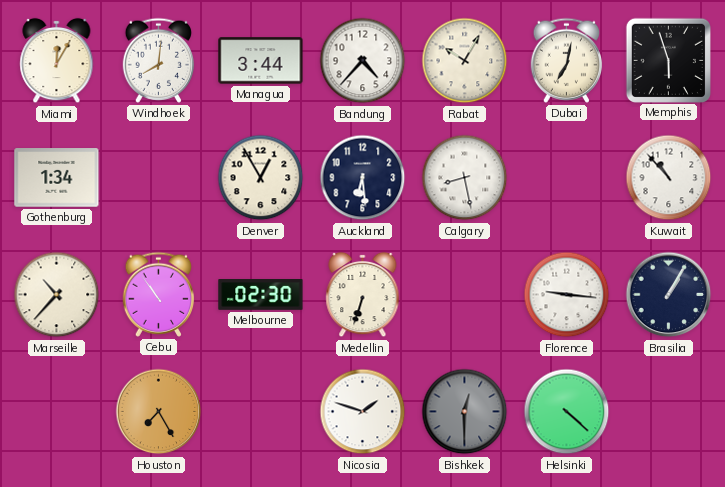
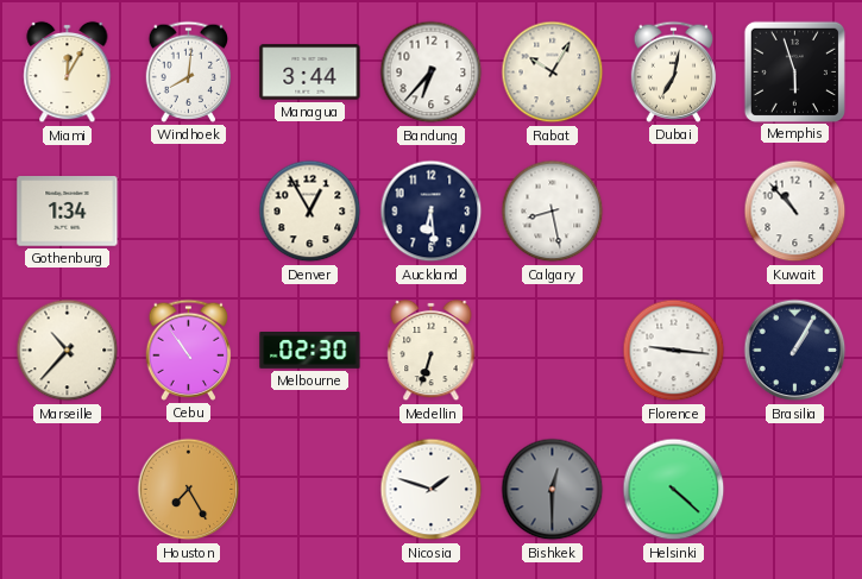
Bandung: 4:37 -> 6:37
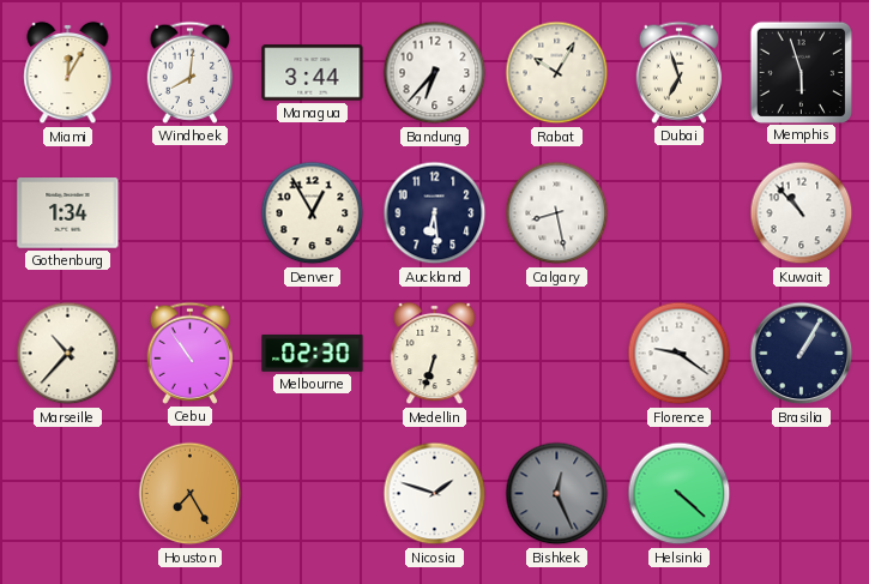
Dubai: 7:02 -> 6:57
Florence: 9:16 -> 9:21
Bishkek: 12:30 -> 12:26
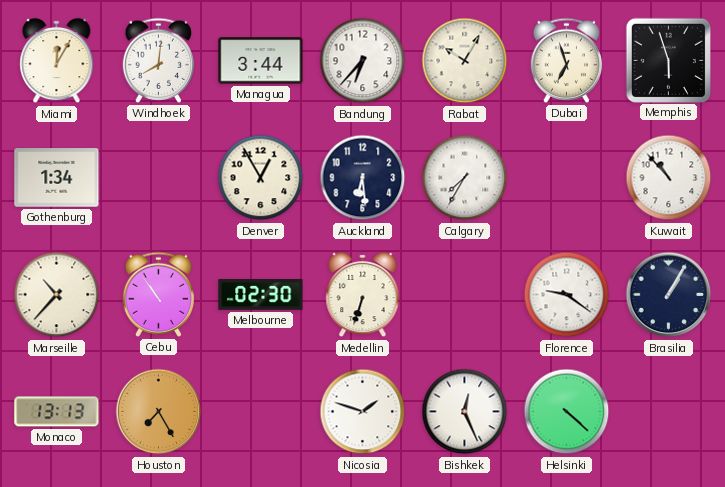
Calgary: 8:28 -> 7:35
Monaco: none -> 13:13
Bishkek dial: grey -> white
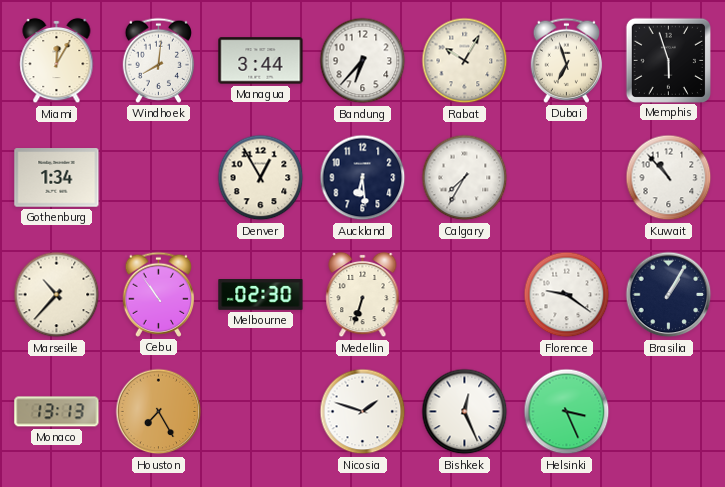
Helsinki: 4:22 -> 3:26
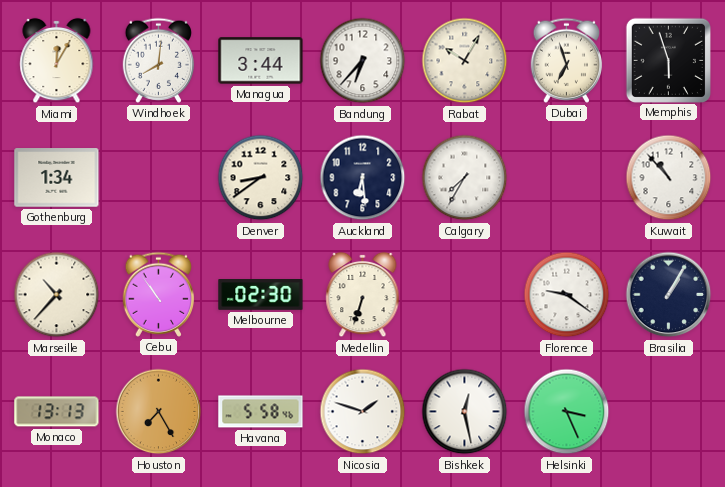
Denver: 12:55 -> 8:39
Havana: none -> 5:58
Bishkek: 12:26 -> 12:28
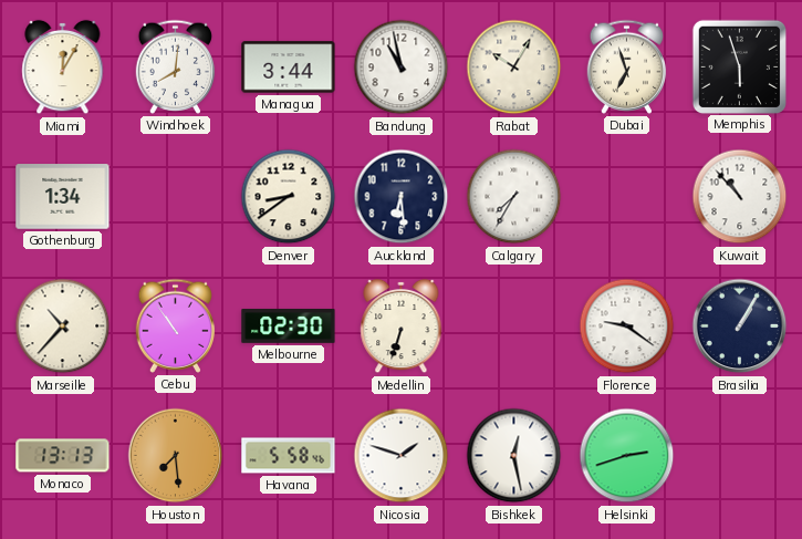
Bandung: 6:37 -> 10:58
Houston: 7:25 -> 7:29
Helsinki: 3:26 -> 2:42
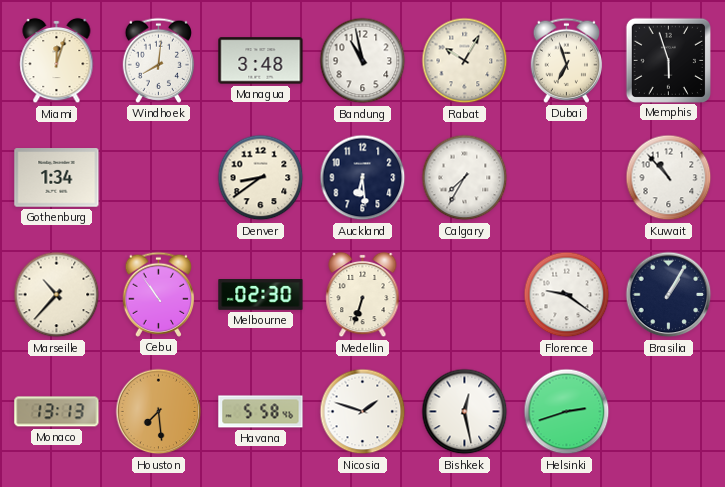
Miami: 12:05 -> 12:03
Managua: 3:44 -> 3:48
